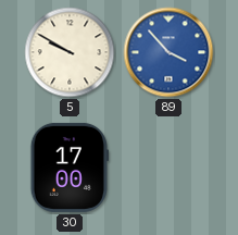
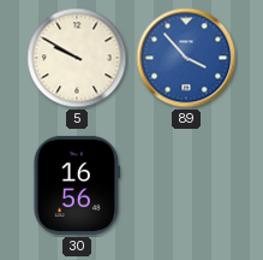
30: 17:00 -> 16:56
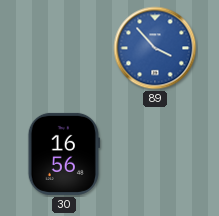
5: 9:50 -> none
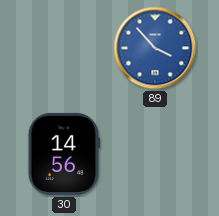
30: 16:56 -> 14:56
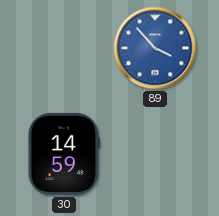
30: 14:56 -> 14:59
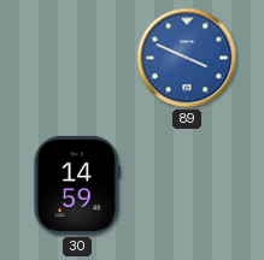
89: 3:53 -> 3:49
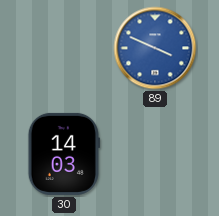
30: 14:59 -> 14:03
